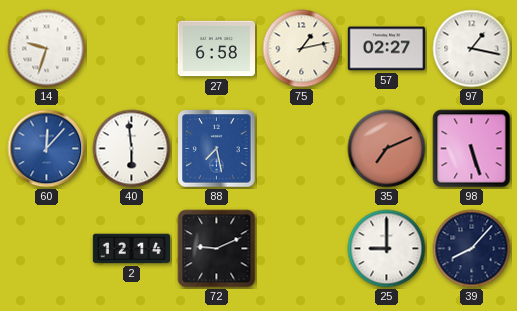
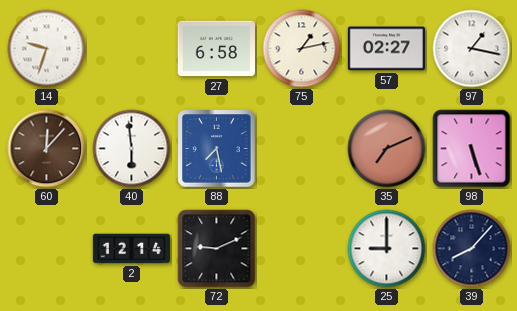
60 dial: blue -> brown
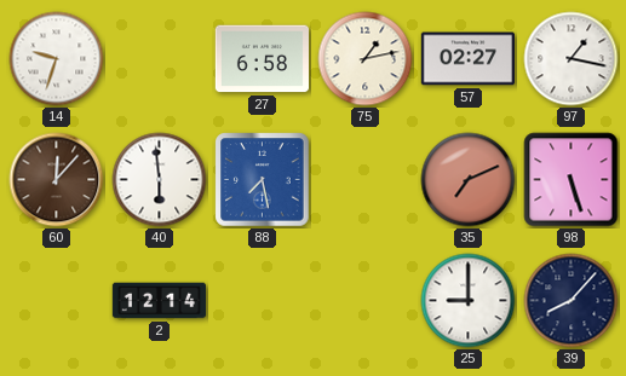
72: 9:11 -> none
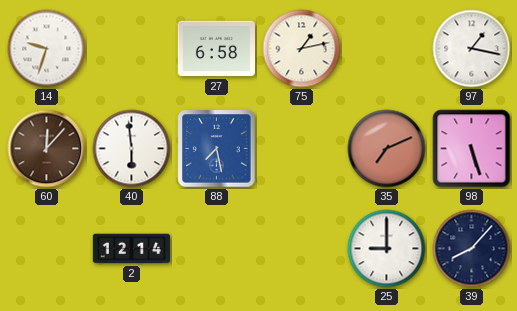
57: 02:27 -> none
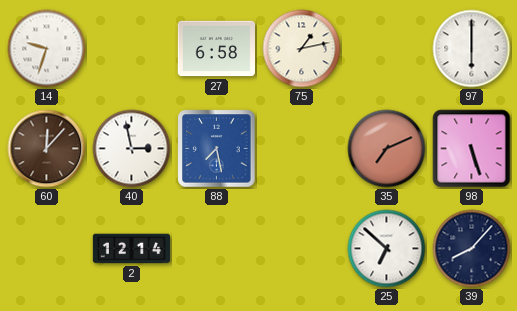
97: 1:17 -> 6:00
40: 5:59 -> 2:58
25: 9:00 -> 6:52
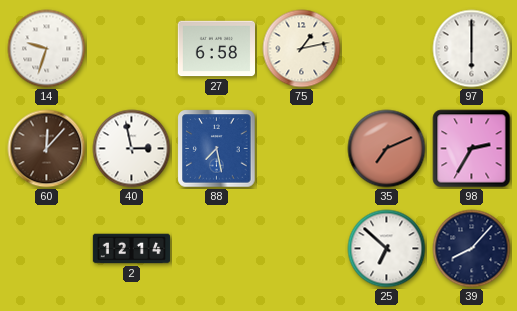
98: 5:27 -> 2:35
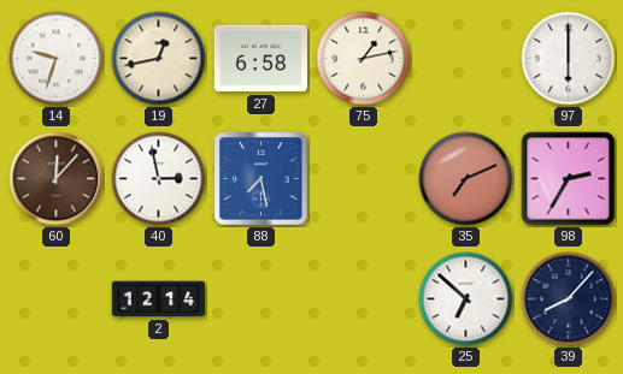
19: none -> 12:43
